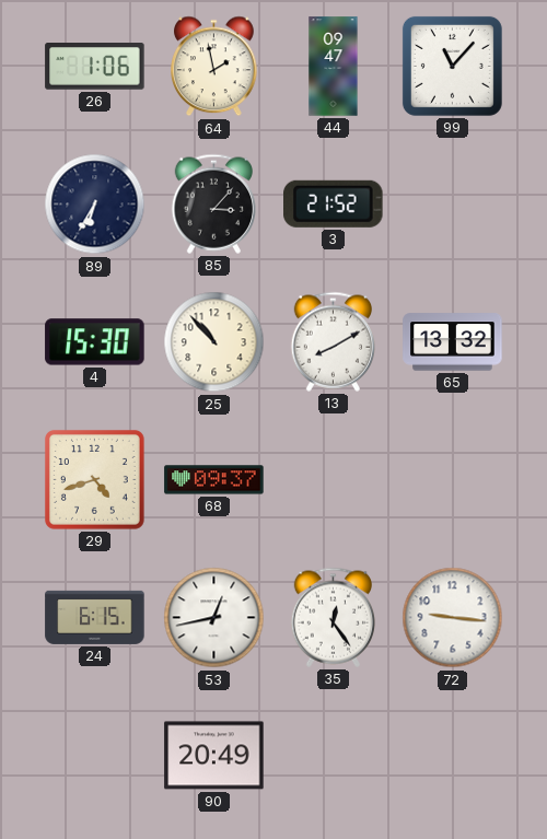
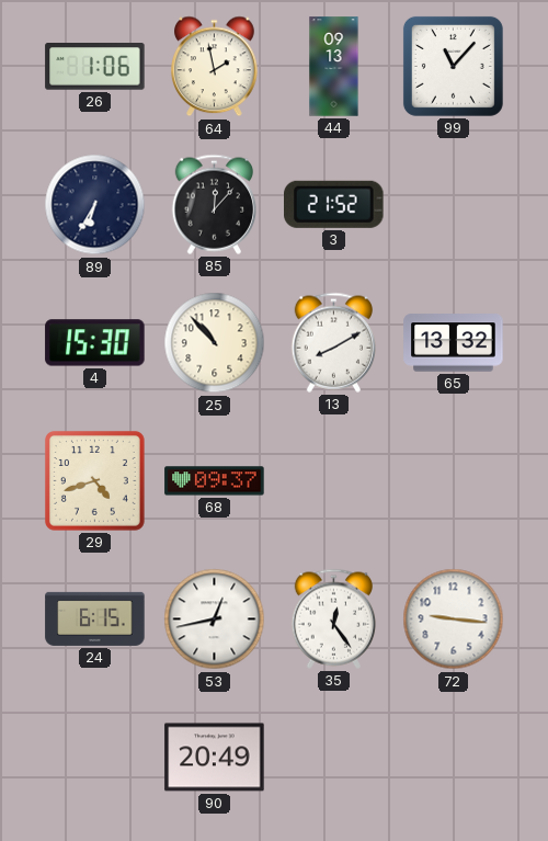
44: 09:47 -> 09:13
85: 3:07 -> 12:07
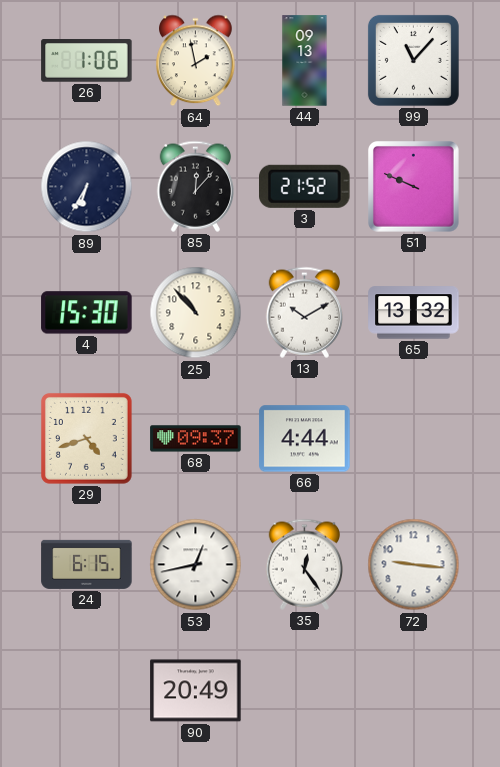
51: none -> 9:49
13: 8:10 -> 10:10
66: none -> 4:44
